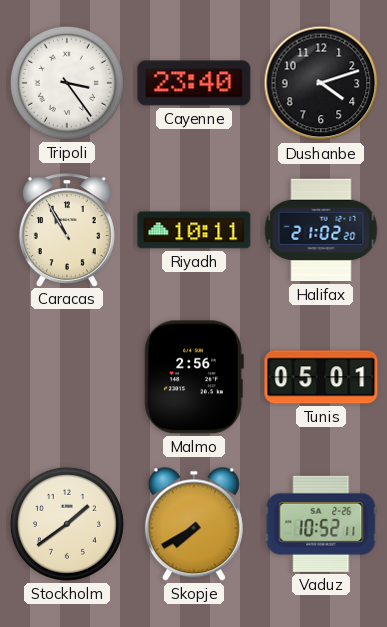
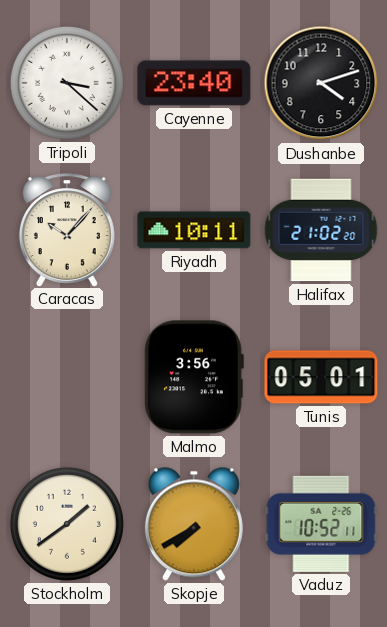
Tripoli: 3:24 -> 3:22
Caracas: 10:55 -> 10:07
Malmo: 2:56 -> 3:56
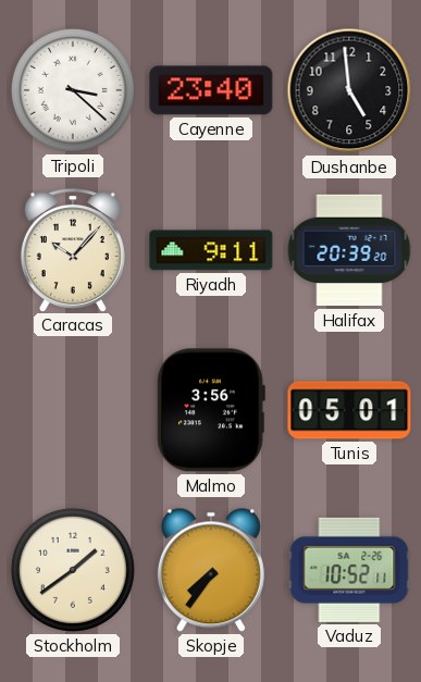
Dushanbe: 4:12 -> 4:59
Riyadh: 10:11 -> 9:11
Halifax: 21:02 -> 20:39
Skopje: 7:40 -> 7:36
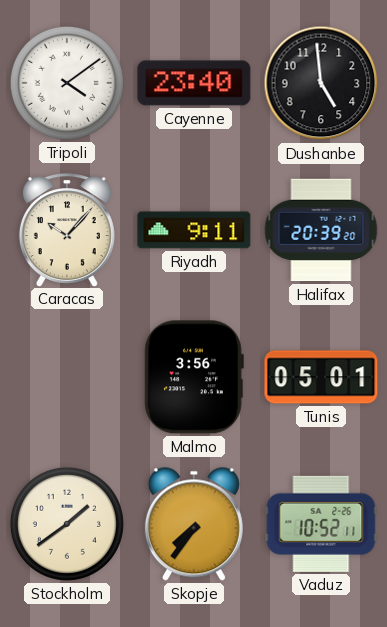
Tripoli: 3:22 -> 4:09
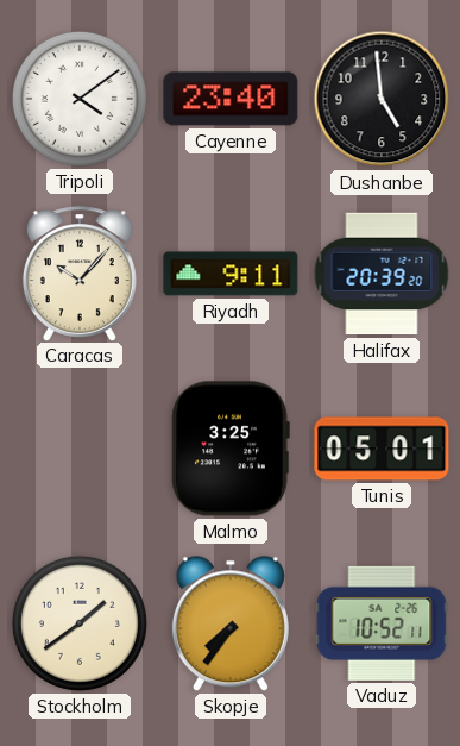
Malmo: 3:56 -> 3:25
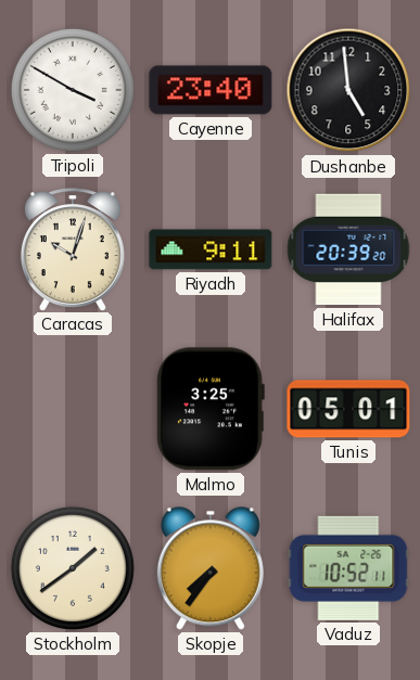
Tripoli: 4:09 -> 3:50
Caracas: 10:07 -> 10:03
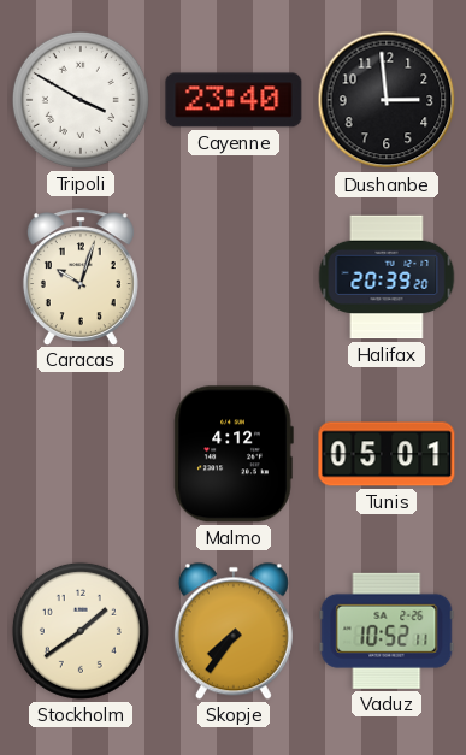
Dushanbe: 4:59 -> 2:59
Riyadh: 9:11 -> none
Malmo: 3:25 -> 4:12
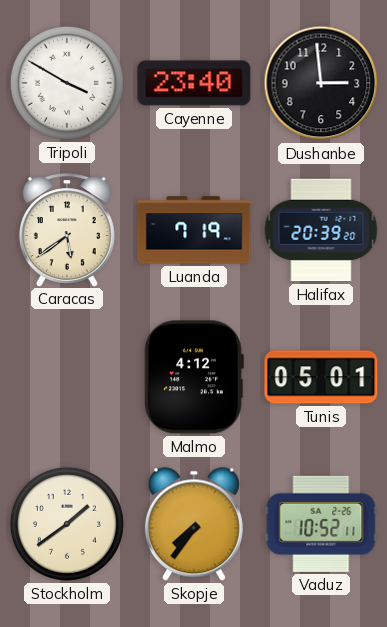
Caracas: 10:03 -> 5:39
Luanda: none -> 7:19
